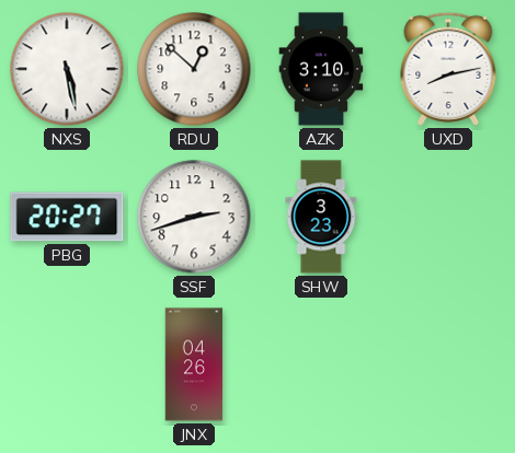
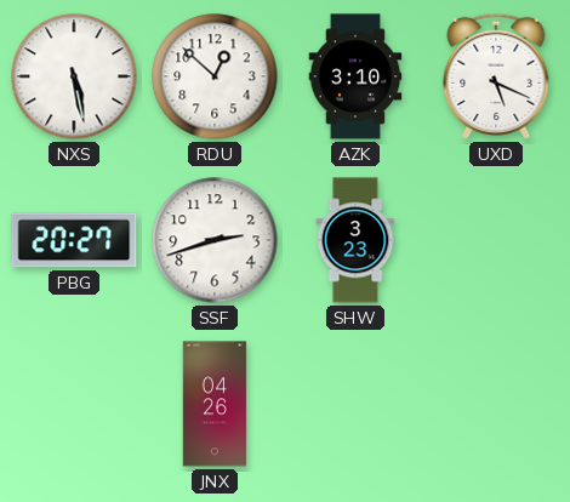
UXD: 8:13 -> 5:19
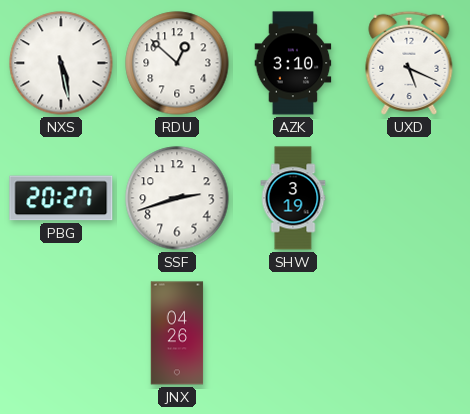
SHW: 3:23 -> 3:19
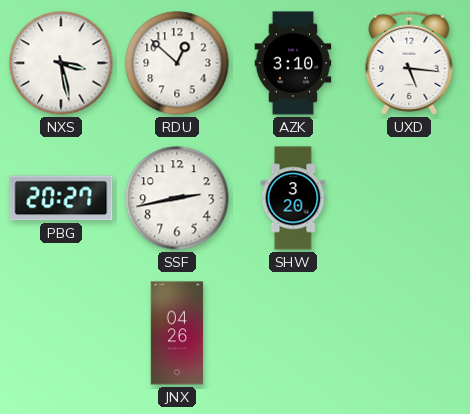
NXS: 5:28 -> 3:28
UXD: 5:19 -> 5:16
SSF: 2:42 -> 2:43
SHW: 3:19 -> 3:20
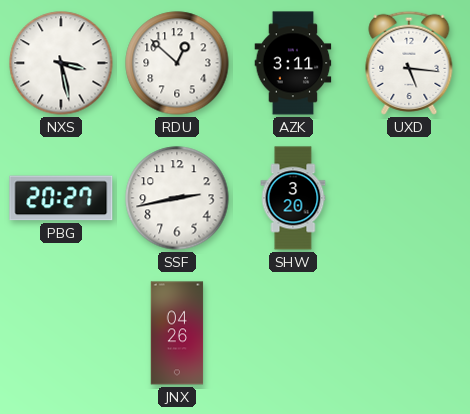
AZK: 3:10 -> 3:11
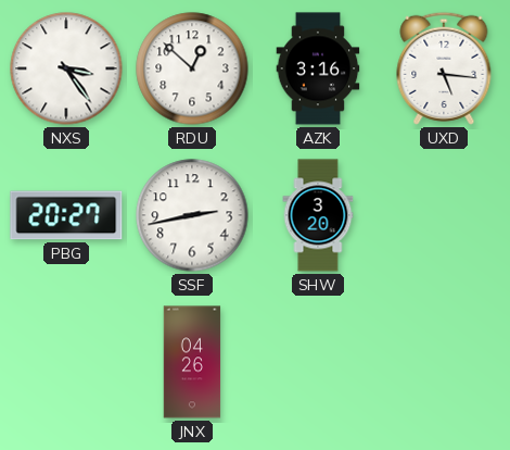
NXS: 3:28 -> 3:24
AZK: 3:11 -> 3:16
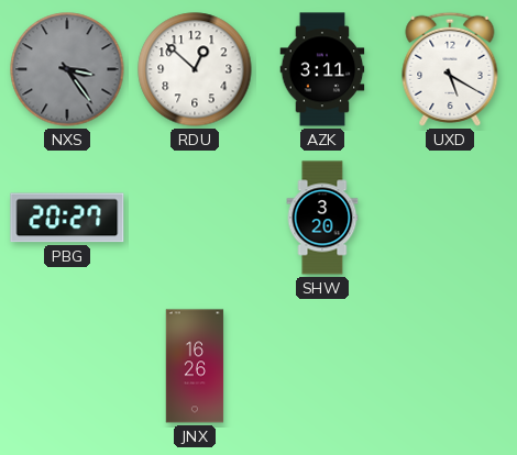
NXS dial: white -> grey
AZK: 3:16 -> 3:11
UXD: 5:16 -> 5:20
SSF: 2:43 -> none
JNX: 04:26 -> 16:26
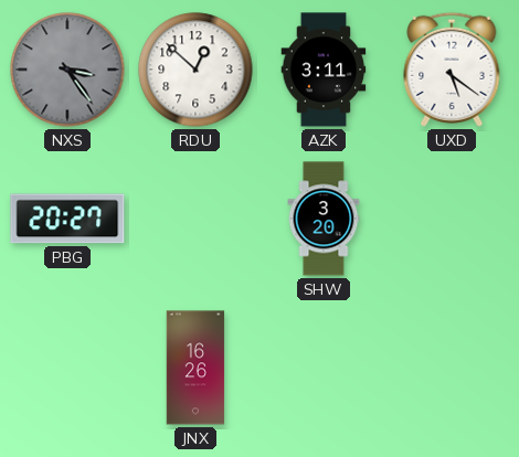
UXD: 5:20 -> 5:21
